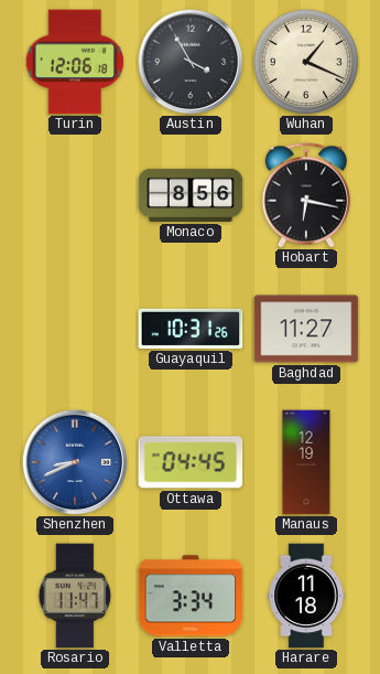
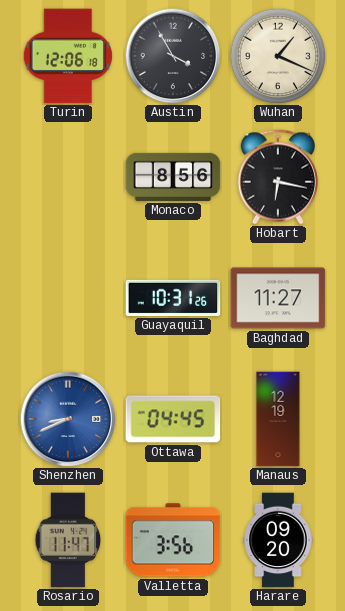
Valletta: 3:34 -> 3:56
Harare: 11:18 -> 09:20
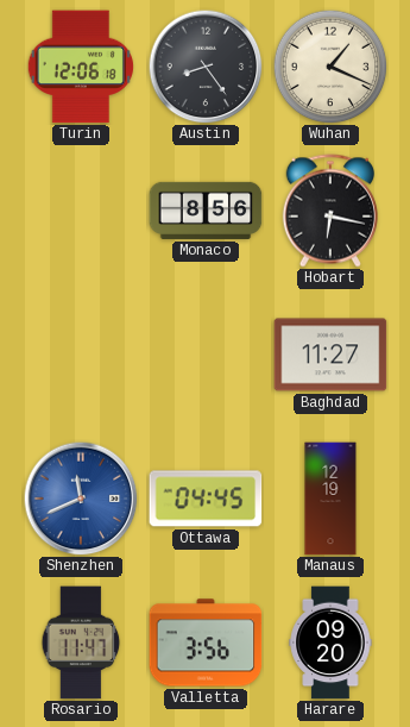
Austin: 3:55 -> 8:24
Guayaquil: 10:31 -> none
Shenzhen: 8:41 -> 11:41
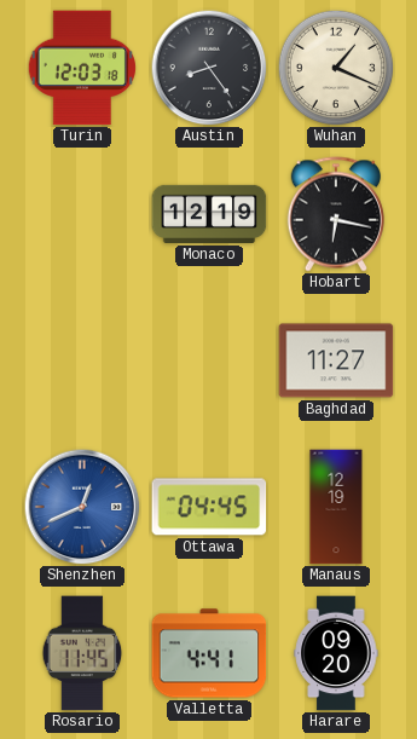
Turin: 12:06 -> 12:03
Monaco: 8:56 -> 12:19
Shenzhen: 11:41 -> 12:41
Rosario: 11:47 -> 11:45
Valletta: 3:56 -> 4:41
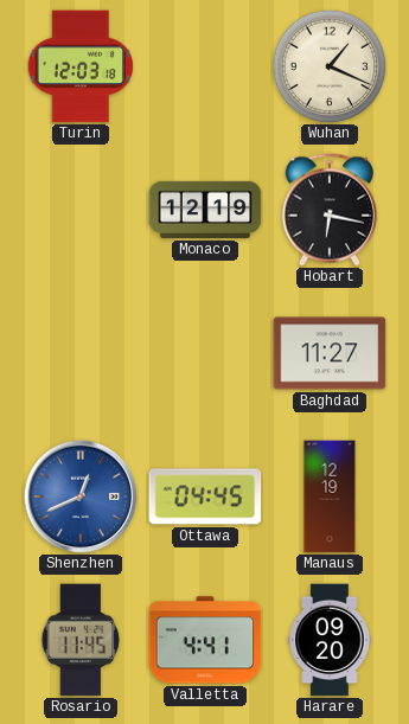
Austin: 8:24 -> none
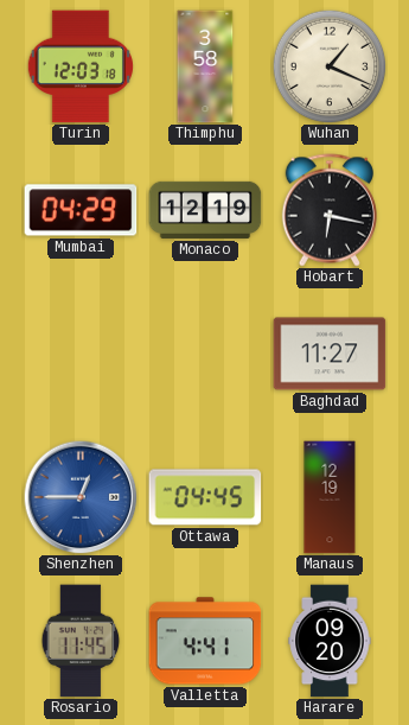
Thimphu: none -> 3:58
Mumbai: none -> 04:29
Shenzhen: 12:41 -> 12:45
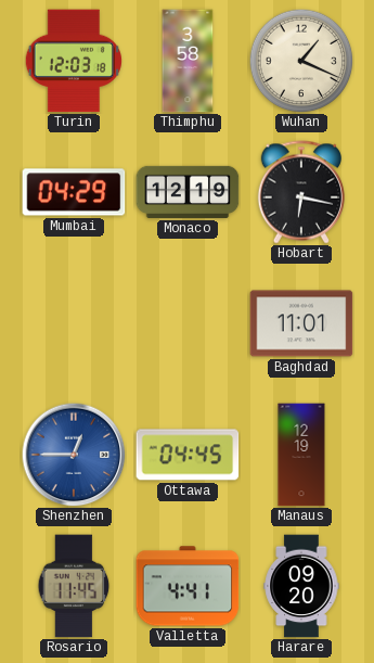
Baghdad: 11:27 -> 11:01
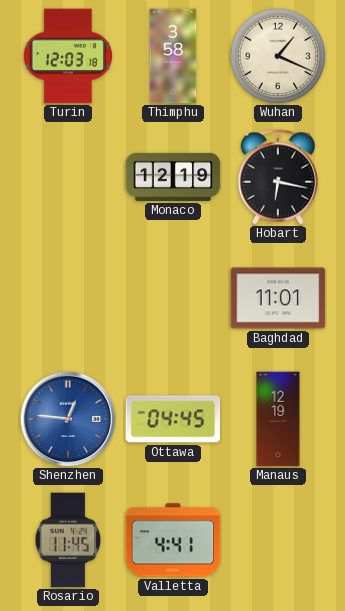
Mumbai: 04:29 -> none
Shenzhen: 12:45 -> 12:46
Harare: 09:20 -> none
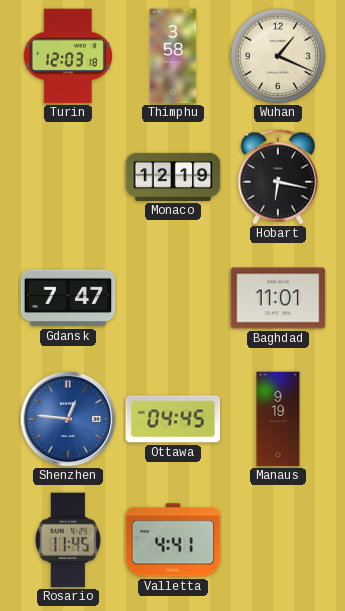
Gdansk: none -> 7:47
Manaus: 12:19 -> 9:19
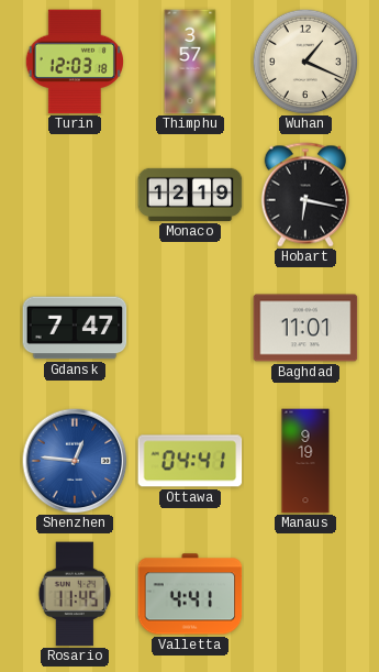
Thimphu: 3:58 -> 3:57
Ottawa: 04:45 -> 04:41
